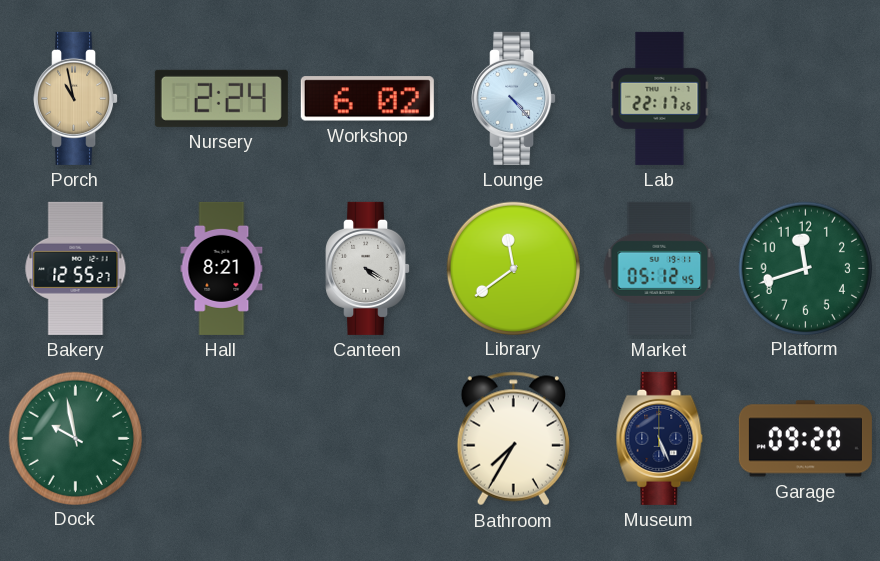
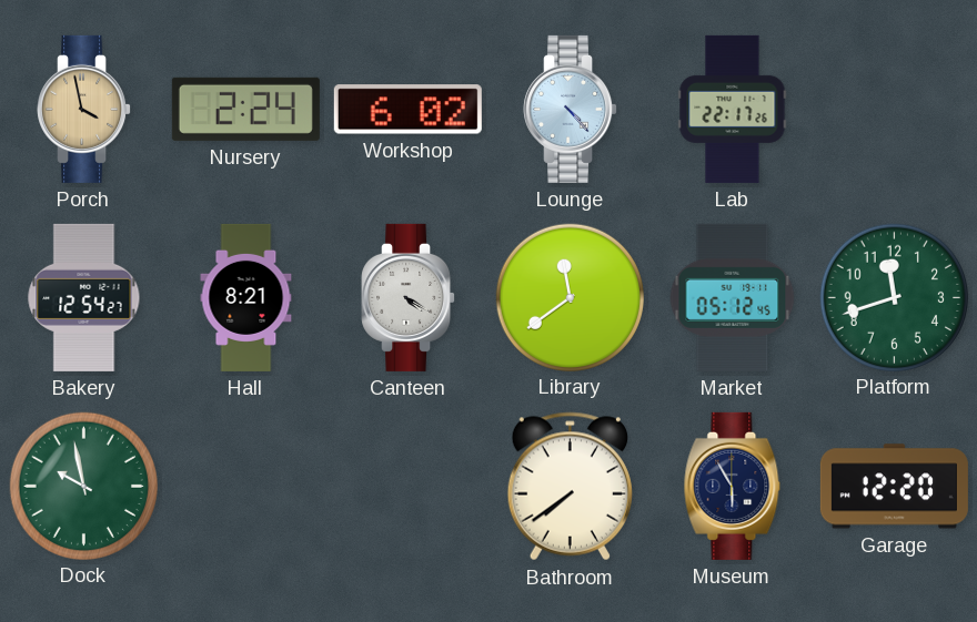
Porch: 10:58 -> 3:58
Bakery: 12:55 -> 12:54
Bathroom: 7:35 -> 7:39
Museum: 5:26 -> 5:55
Garage: 09:20 -> 12:20
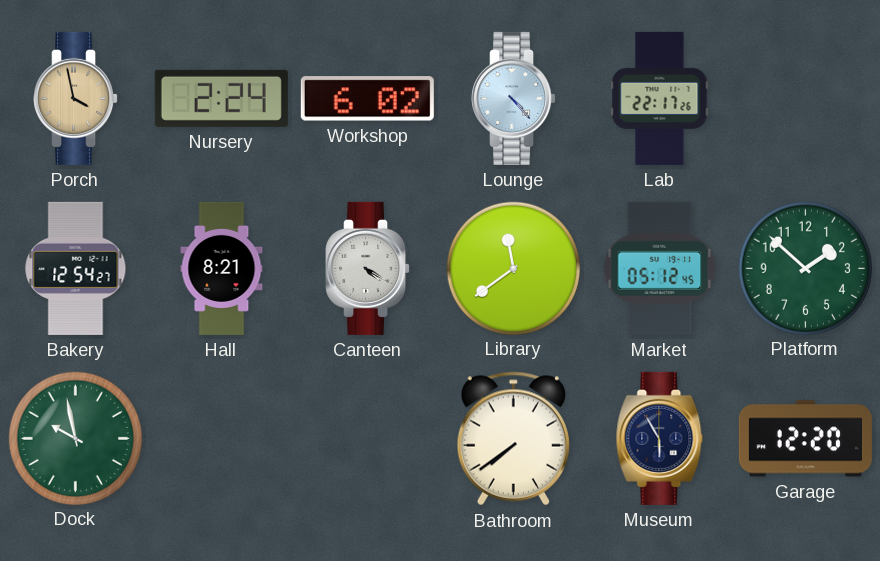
Platform: 11:42 -> 1:52
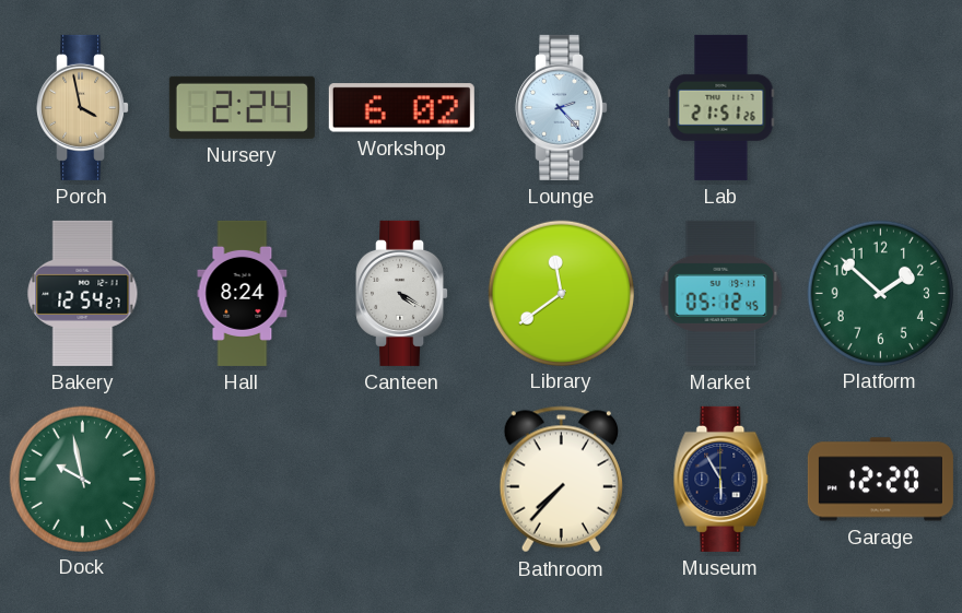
Lounge: 4:23 -> 2:23
Lab: 22:17 -> 21:51
Hall: 8:21 -> 8:24
Bathroom: 7:39 -> 7:37
